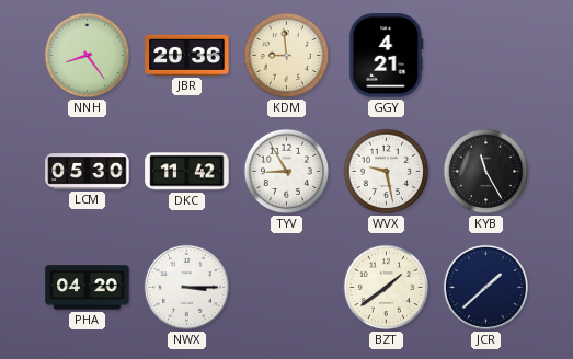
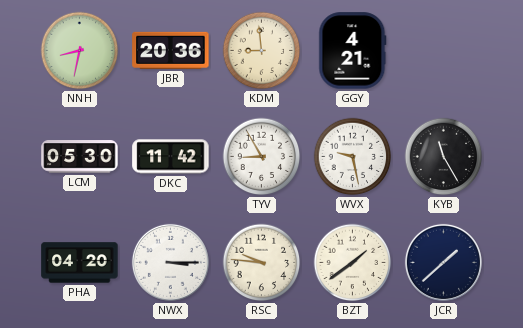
NNH: 8:24 -> 8:32
RSC: none -> 9:46
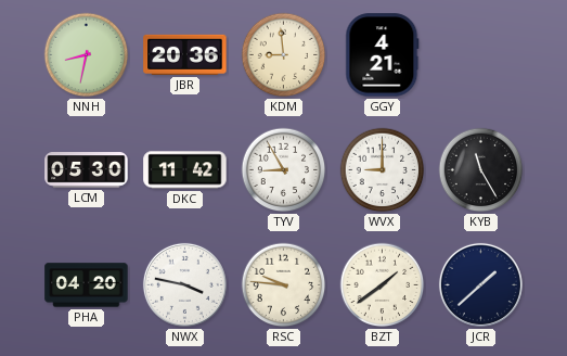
WVX: 9:28 -> 9:00
NWX: 3:15 -> 3:47
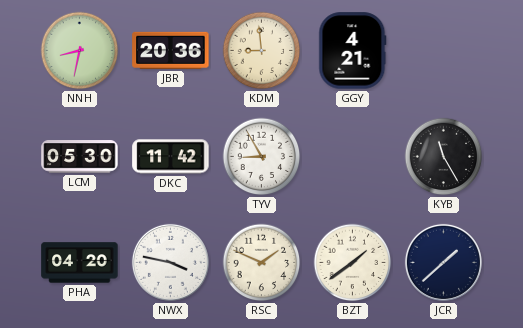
WVX: 9:00 -> none
RSC: 9:46 -> 1:49
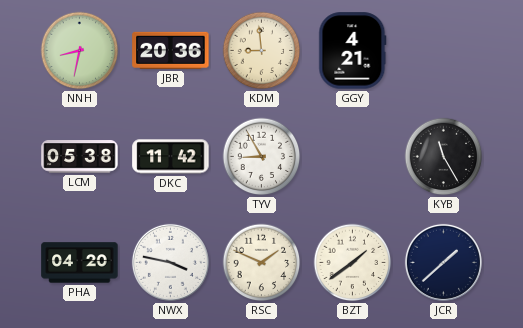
LCM: 05:30 -> 05:38
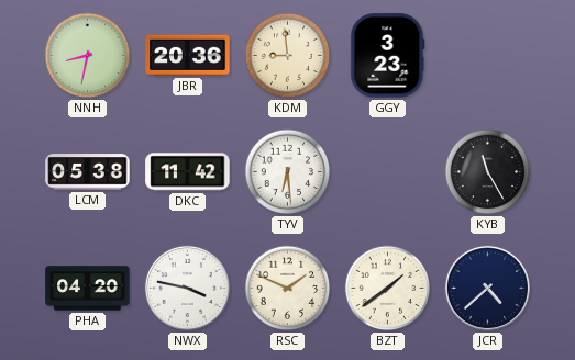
GGY: 4:21 -> 3:23
TYV: 8:55 -> 6:29
JCR: 1:38 -> 4:38
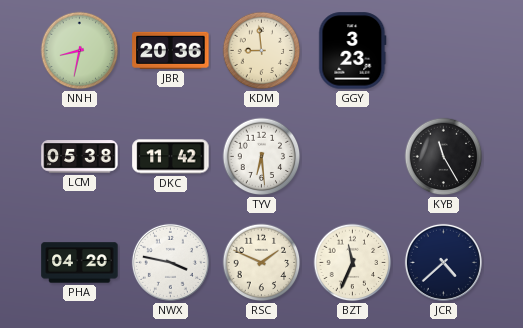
BZT: 1:39 -> 11:34
